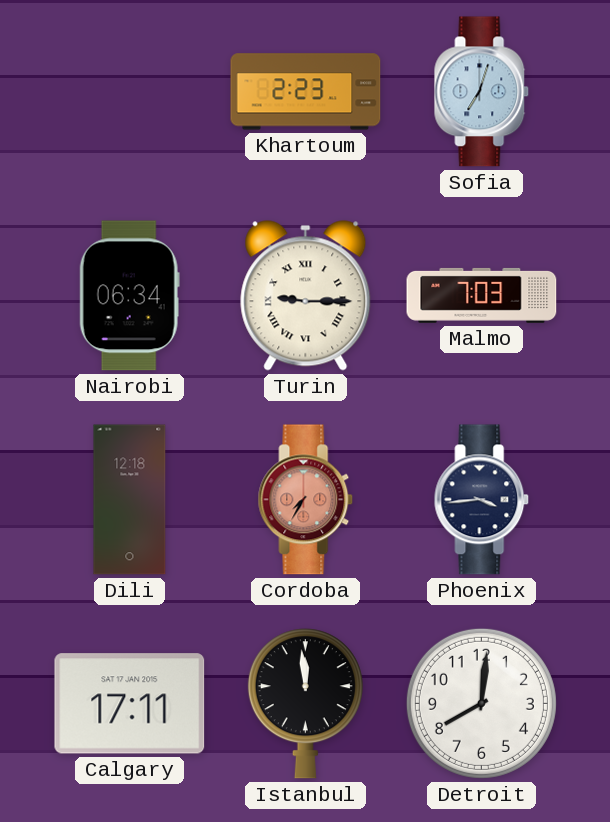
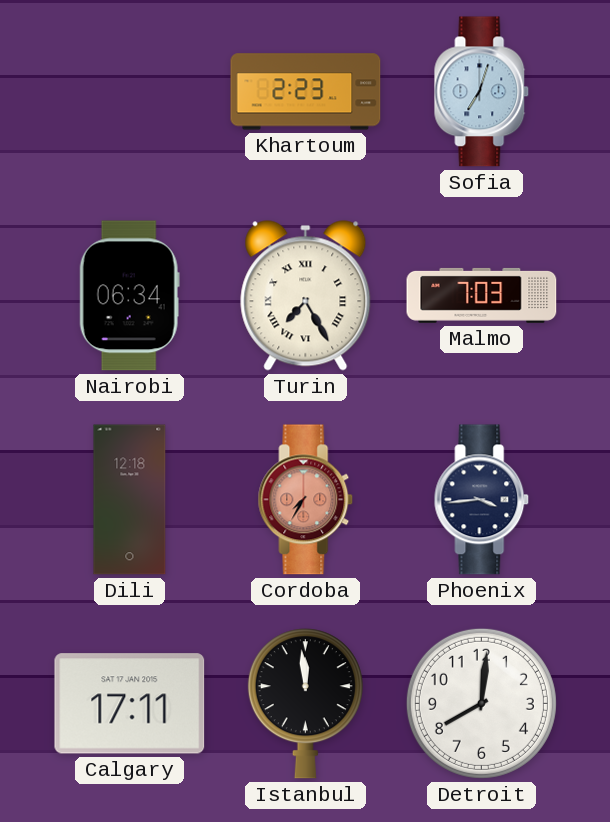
Turin: 9:15 -> 7:25
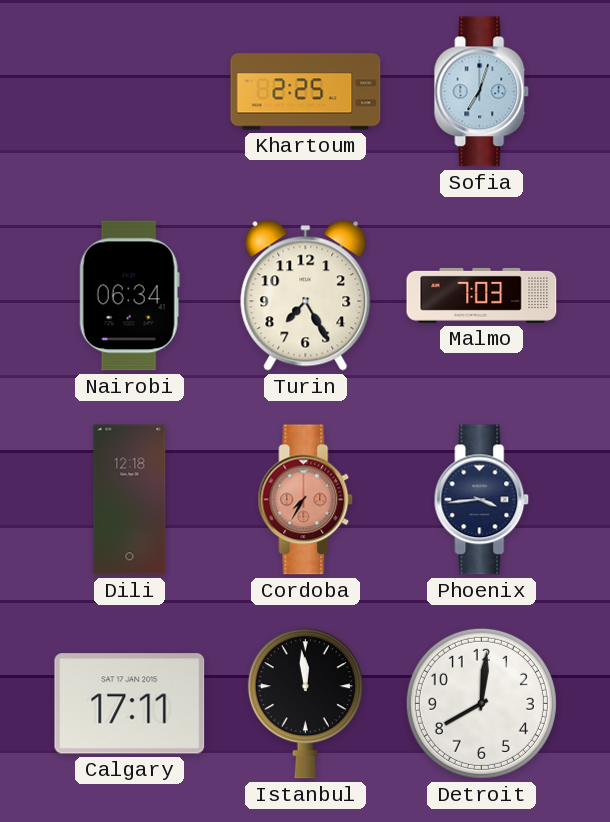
Khartoum: 2:23 -> 2:25
Turin numerals: Roman -> Arabic
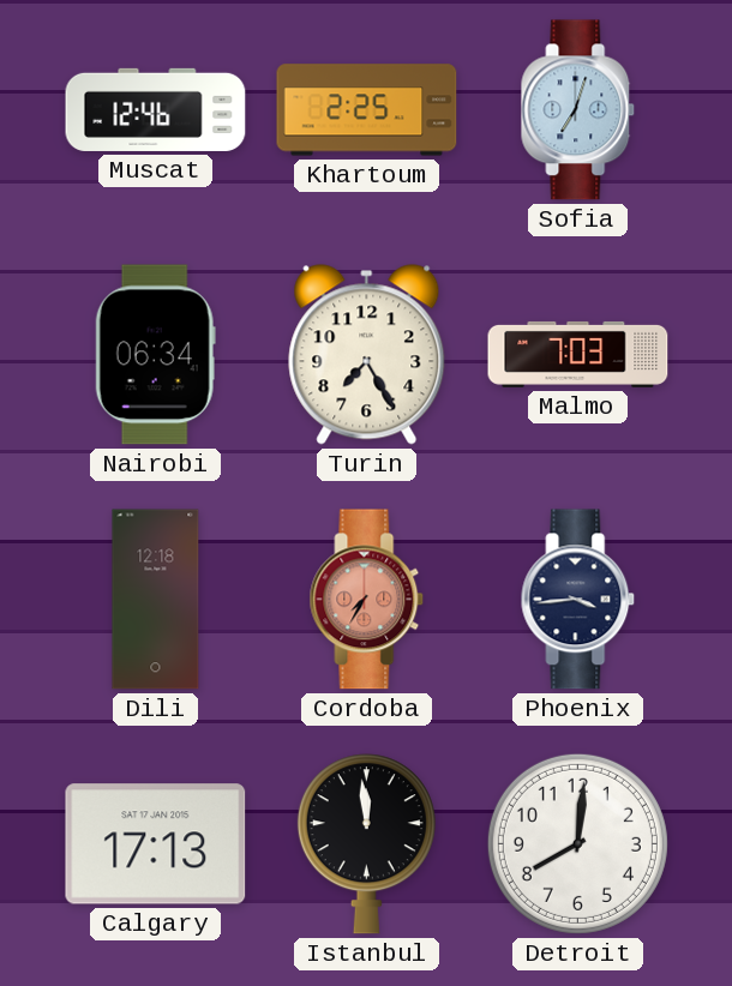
Muscat: none -> 12:46
Calgary: 17:11 -> 17:13
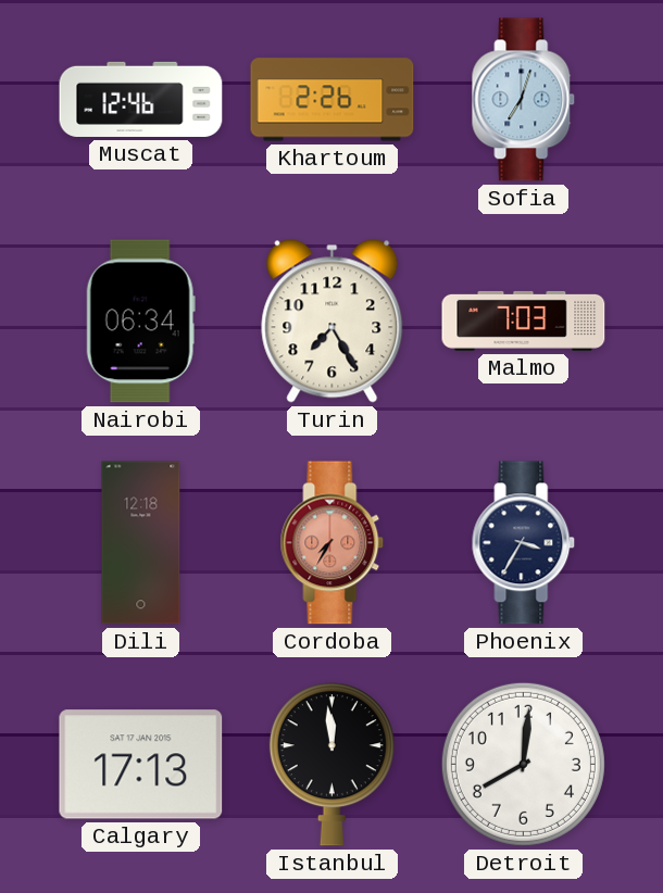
Khartoum: 2:25 -> 2:26
Phoenix: 3:44 -> 3:35
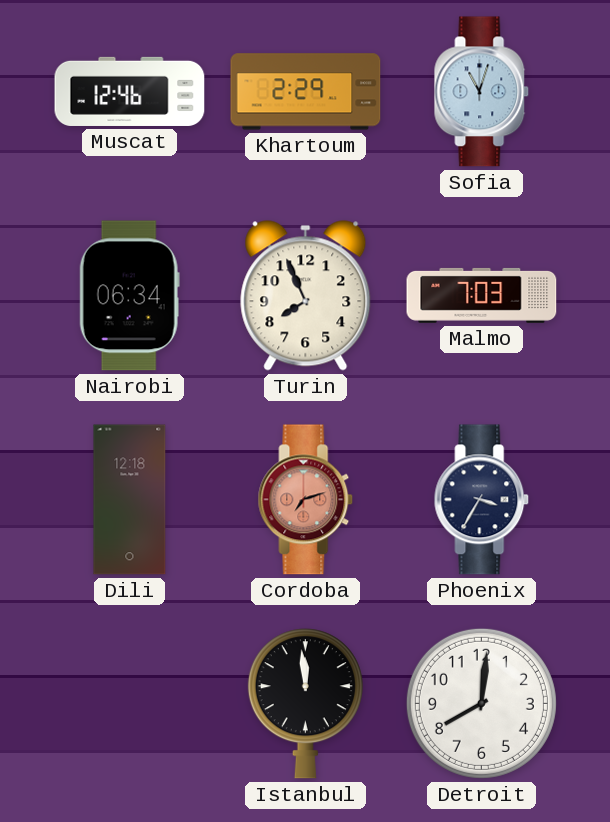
Khartoum: 2:26 -> 2:29
Sofia: 7:03 -> 11:03
Turin: 7:25 -> 7:56
Cordoba: 7:35 -> 7:12
Calgary: 17:13 -> none
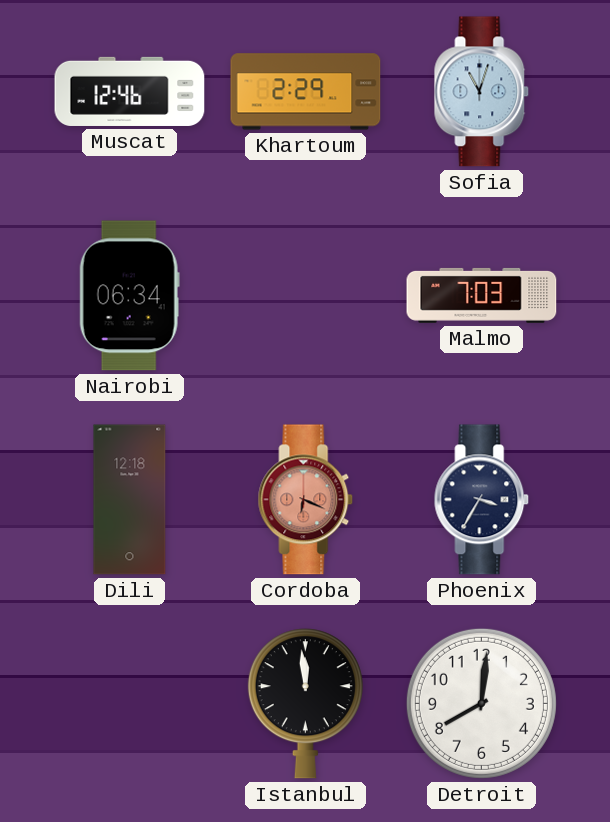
Turin: 7:56 -> none
Cordoba: 7:12 -> 6:19
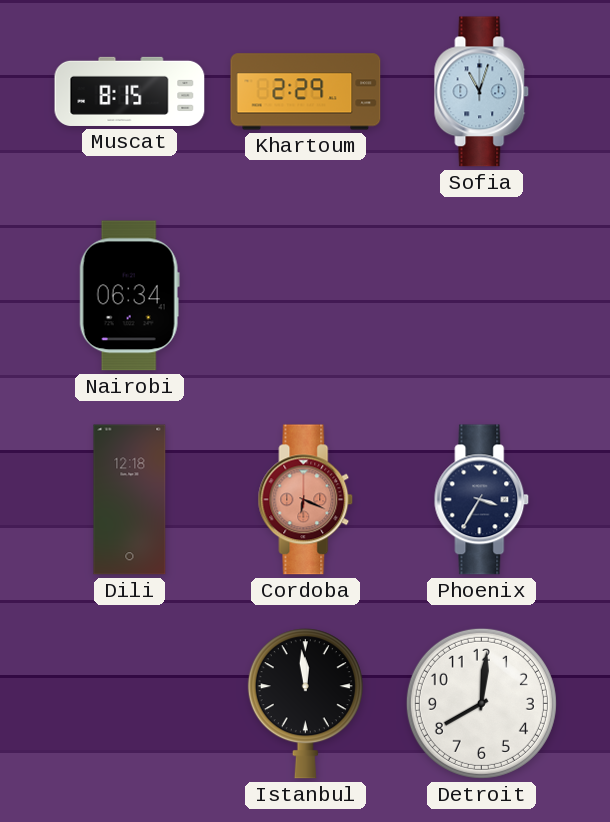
Muscat: 12:46 -> 8:15
Malmo: 7:03 -> none
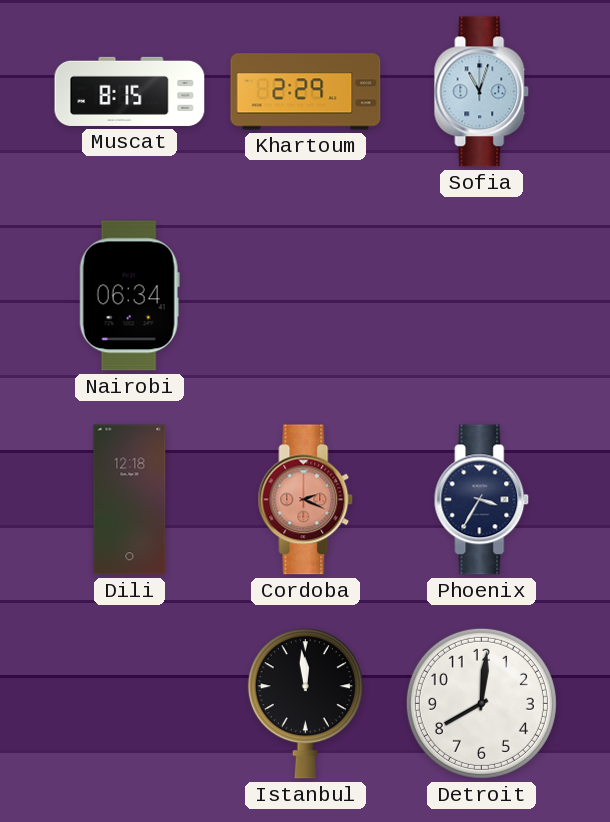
Cordoba: 6:19 -> 2:19
